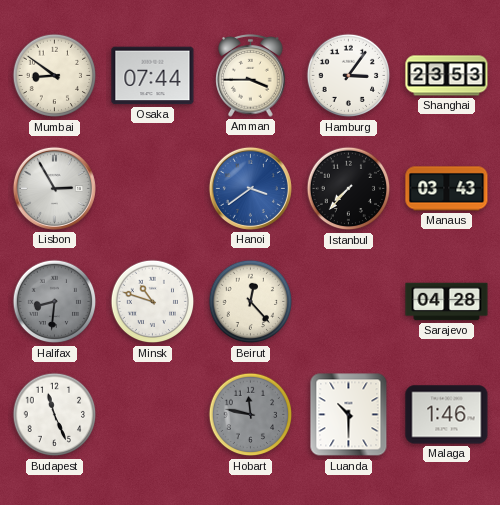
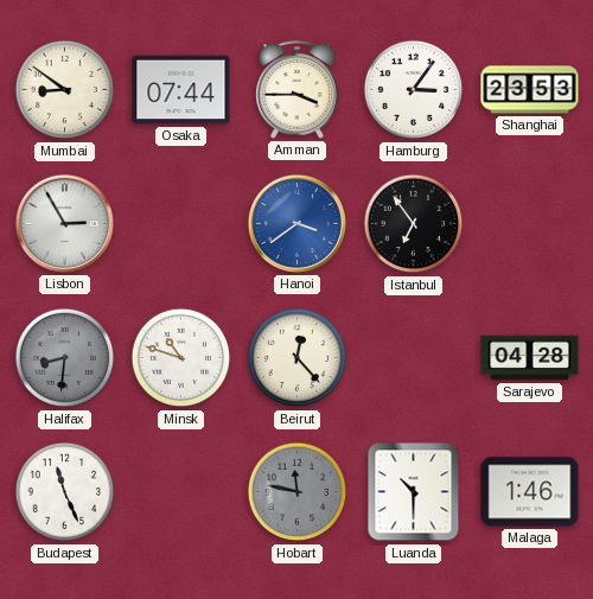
Istanbul: 7:37 -> 6:54
Manaus: 03:43 -> none
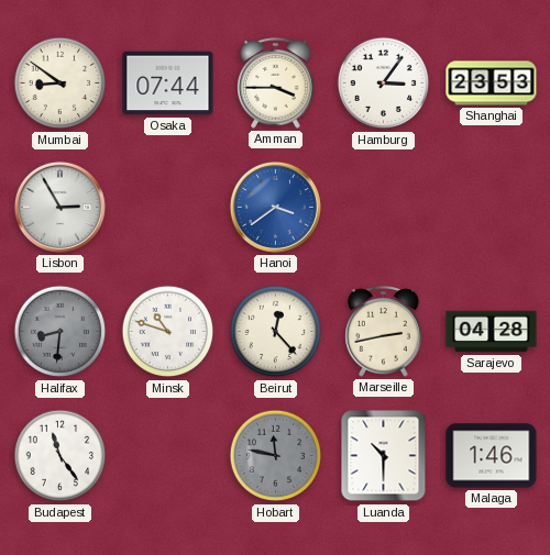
Istanbul: 6:54 -> none
Marseille: none -> 2:43
Budapest: 11:26 -> 11:24
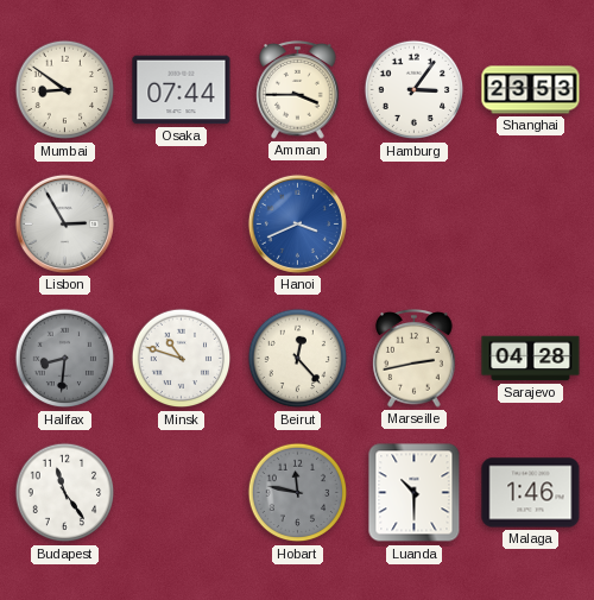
Hanoi: 3:39 -> 3:41
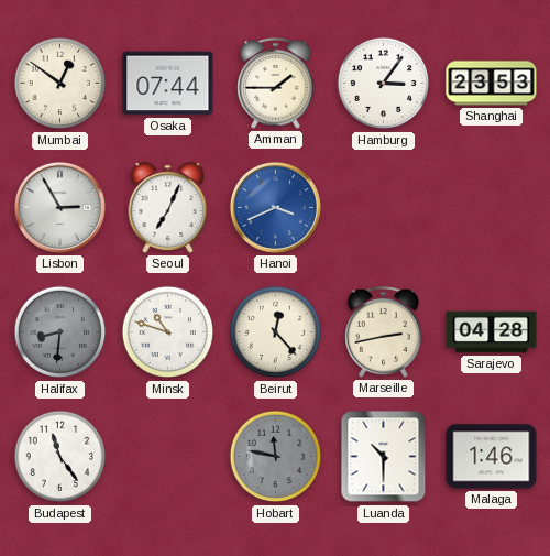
Mumbai: 8:51 -> 12:51
Amman: 3:45 -> 1:45
Seoul: none -> 7:04
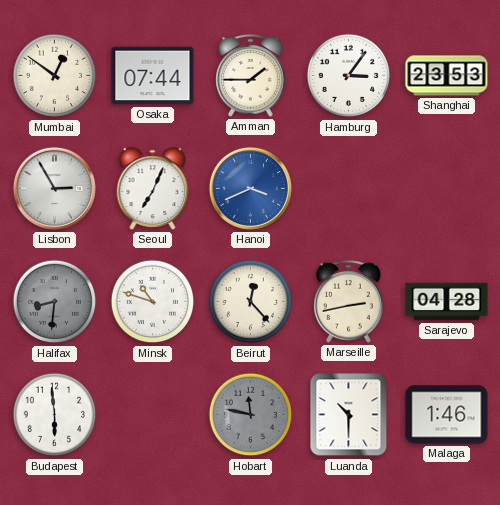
Budapest: 11:24 -> 5:59
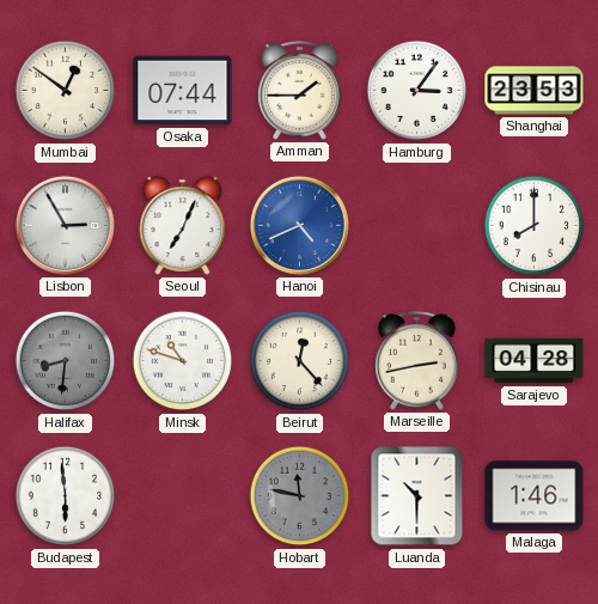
Hanoi: 3:41 -> 4:41
Chisinau: none -> 8:00
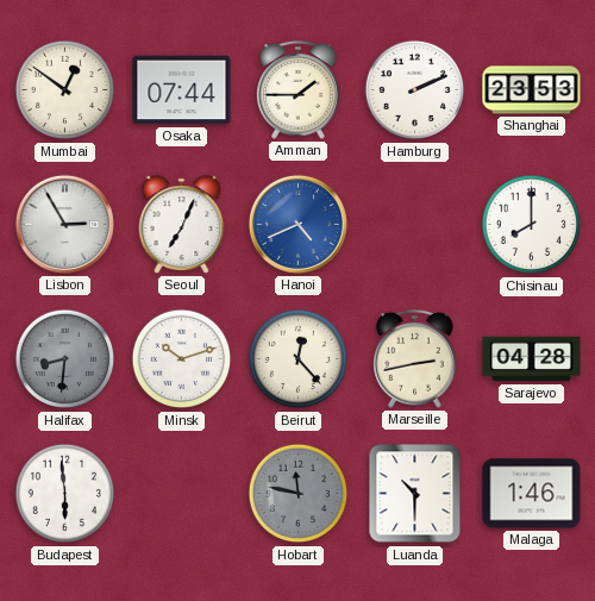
Hamburg: 3:06 -> 2:11
Minsk: 10:48 -> 10:12
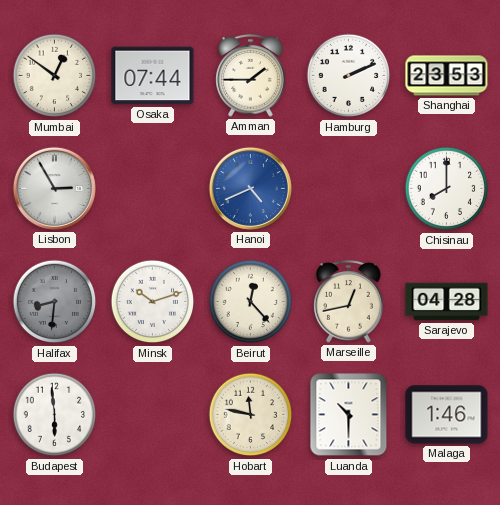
Seoul: 7:04 -> none
Marseille: 2:43 -> 12:43
Hobart dial: grey -> cream
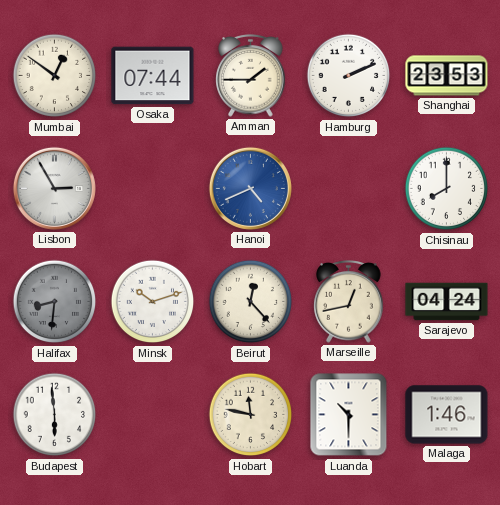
Sarajevo: 04:28 -> 04:24
